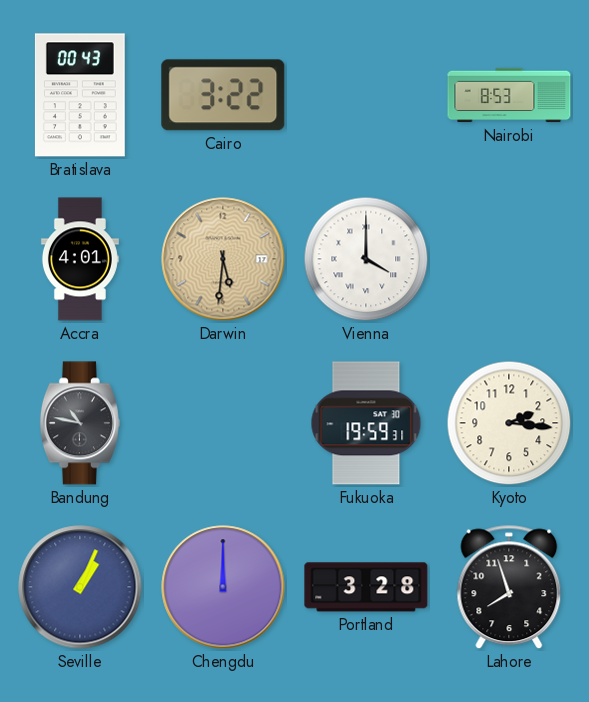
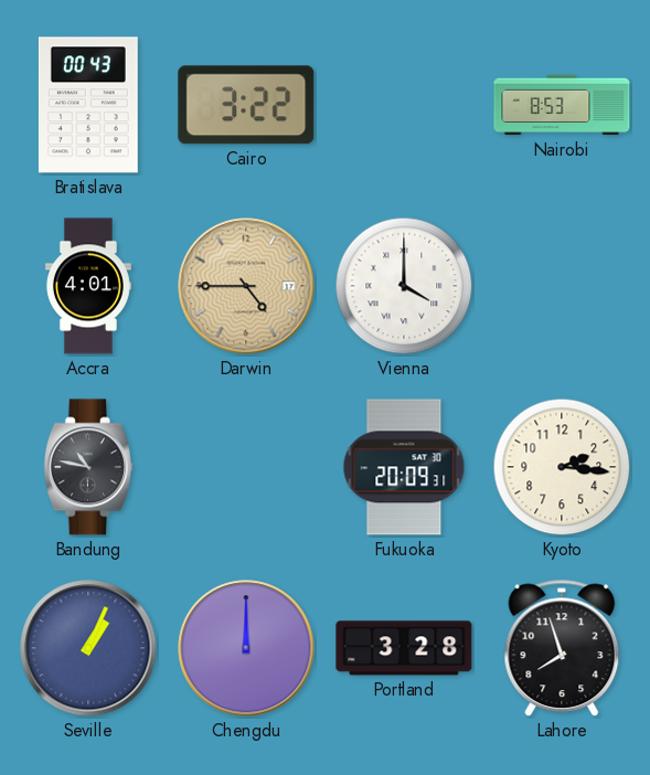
Darwin: 5:31 -> 4:45
Fukuoka: 19:59 -> 20:09
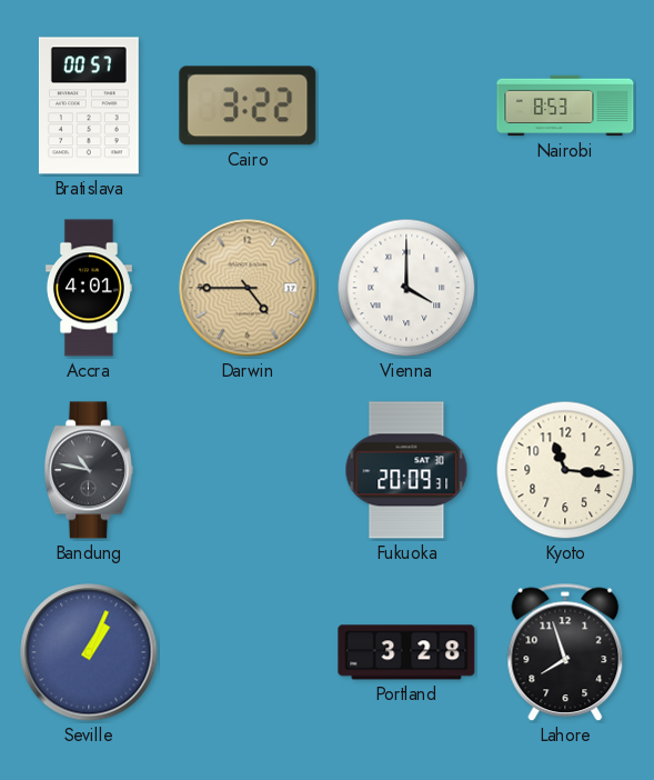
Bratislava: 00:43 -> 00:57
Kyoto: 2:16 -> 11:16
Chengdu: 12:00 -> none
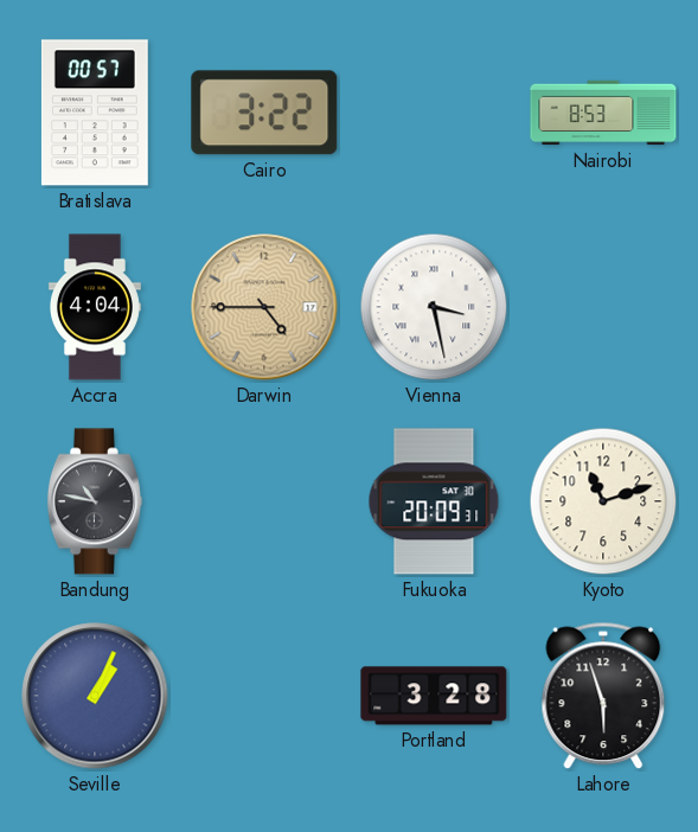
Accra: 4:01 -> 4:04
Vienna: 4:00 -> 3:28
Kyoto: 11:16 -> 11:12
Lahore: 7:57 -> 5:57
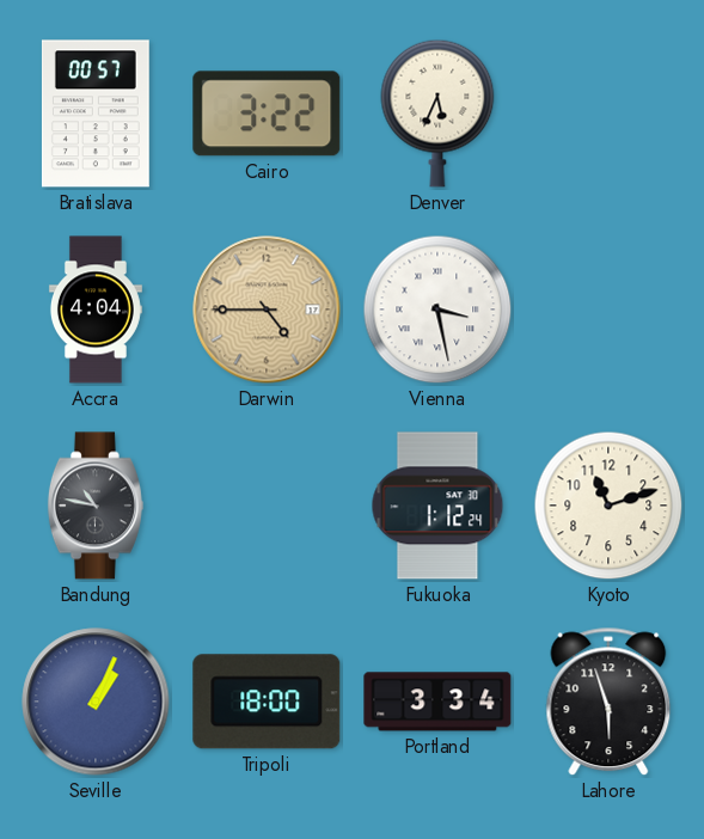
Denver: none -> 5:34
Nairobi: 8:53 -> none
Fukuoka: 20:09 -> 1:12
Tripoli: none -> 18:00
Portland: 3:28 -> 3:34
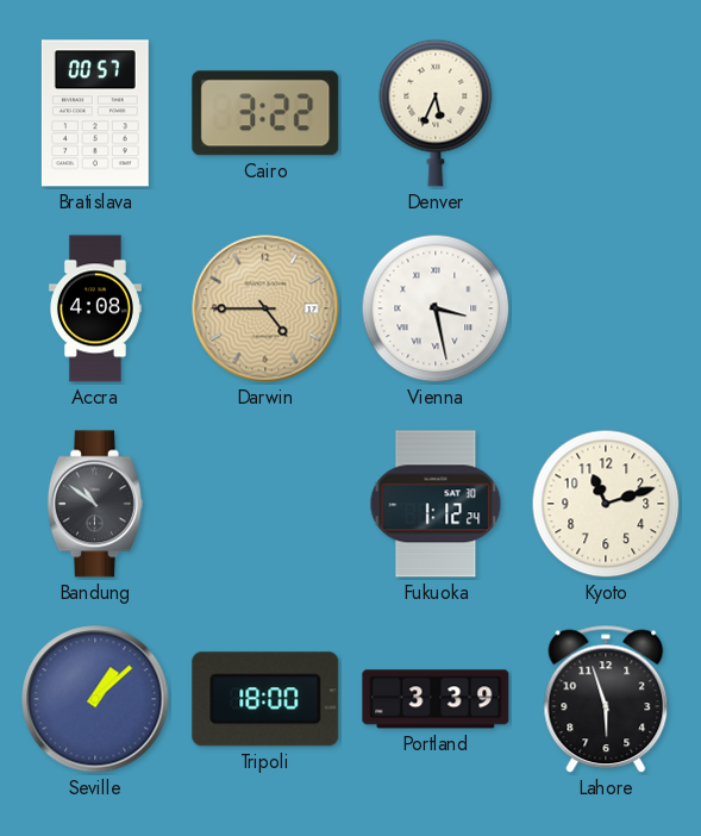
Accra: 4:04 -> 4:08
Bandung: 10:47 -> 10:51
Seville: 1:04 -> 1:08
Portland: 3:34 -> 3:39
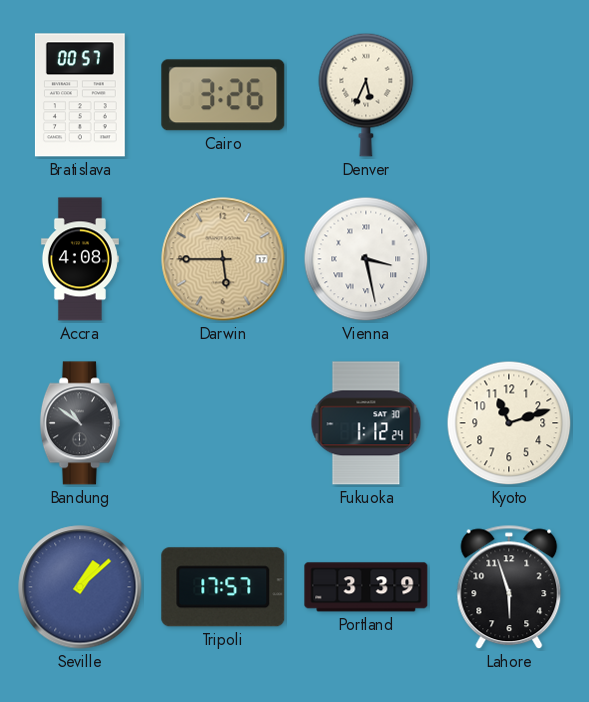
Cairo: 3:22 -> 3:26
Darwin: 4:45 -> 5:45
Tripoli: 18:00 -> 17:57
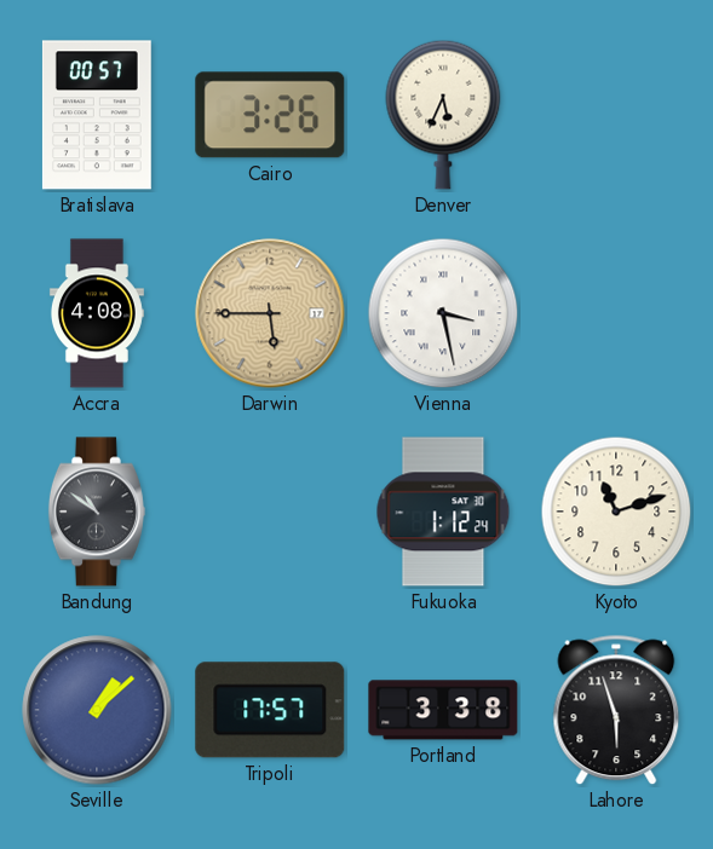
Portland: 3:39 -> 3:38
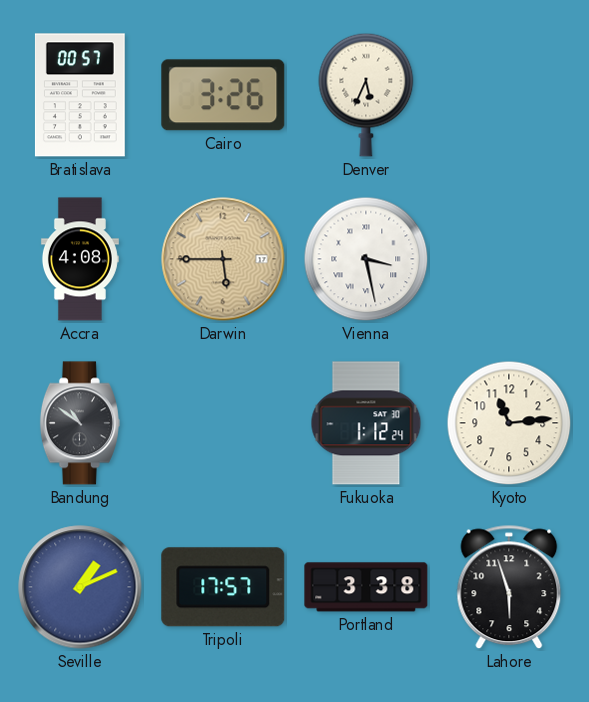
Kyoto: 11:12 -> 11:14
Seville: 1:08 -> 1:11
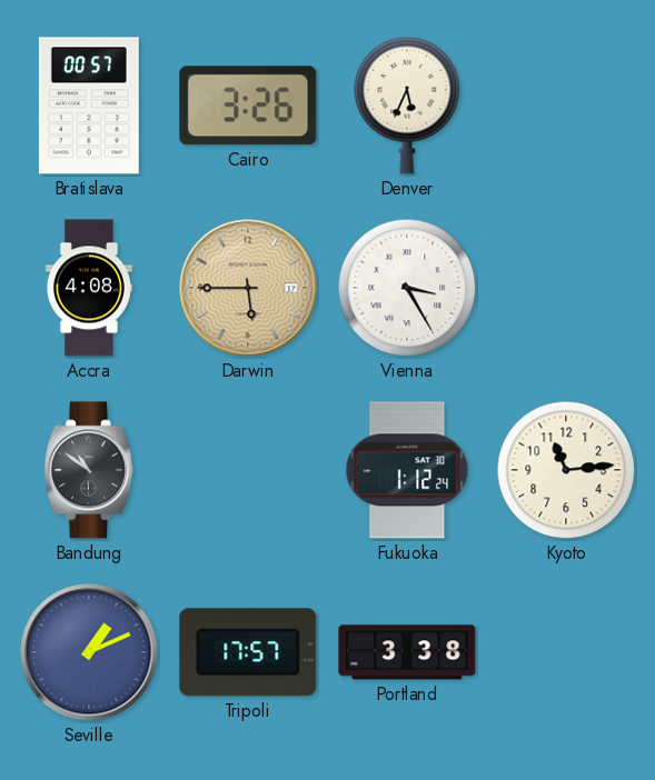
Vienna: 3:28 -> 3:25
Lahore: 5:57 -> none
